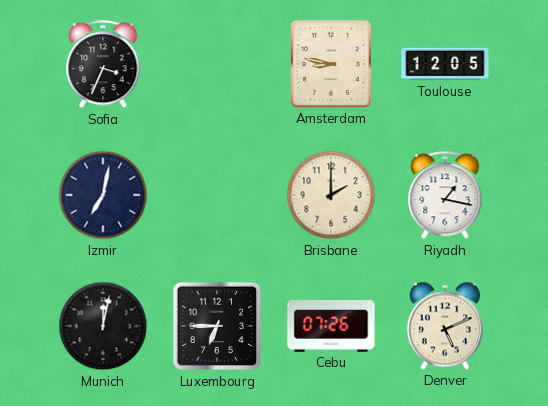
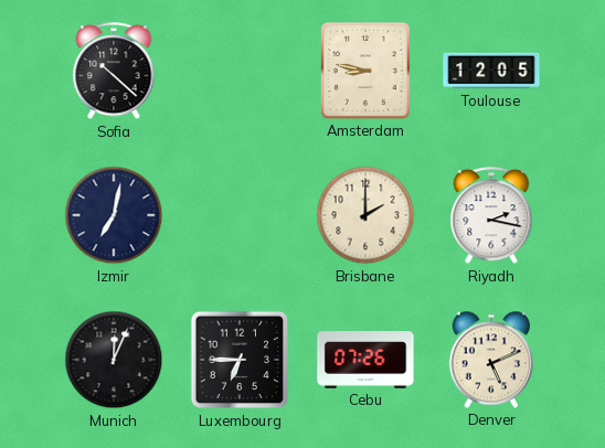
Sofia: 3:34 -> 10:22
Riyadh: 1:17 -> 2:17
Munich: 12:02 -> 12:04
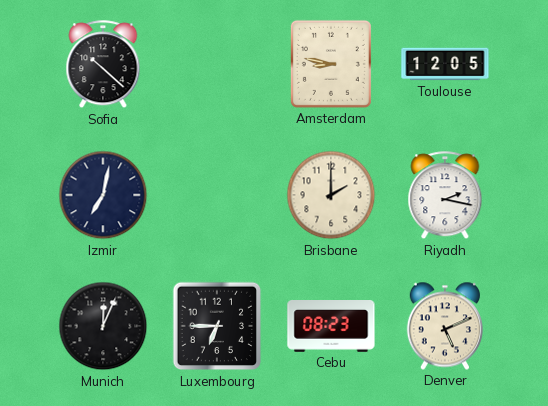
Cebu: 07:26 -> 08:23
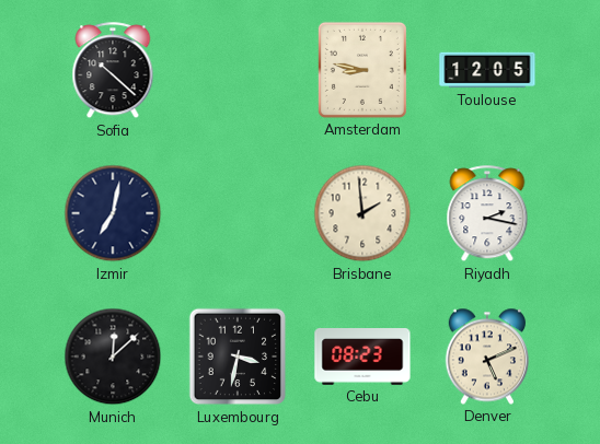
Brisbane: 2:00 -> 1:59
Munich: 12:04 -> 12:08
Luxembourg: 6:45 -> 3:32
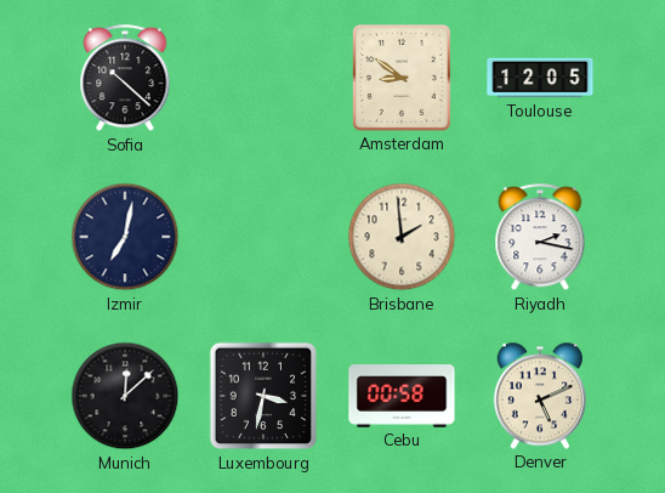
Amsterdam: 8:47 -> 8:51
Cebu: 08:23 -> 00:58
